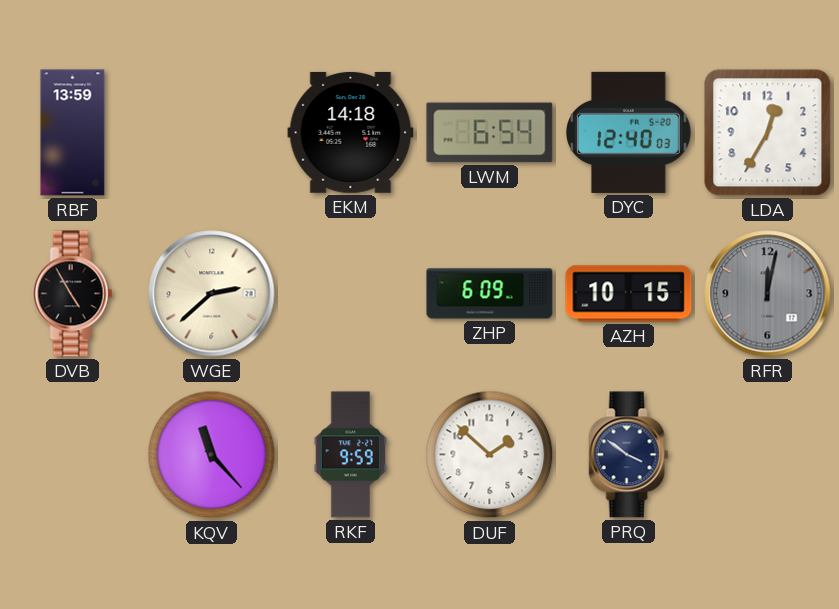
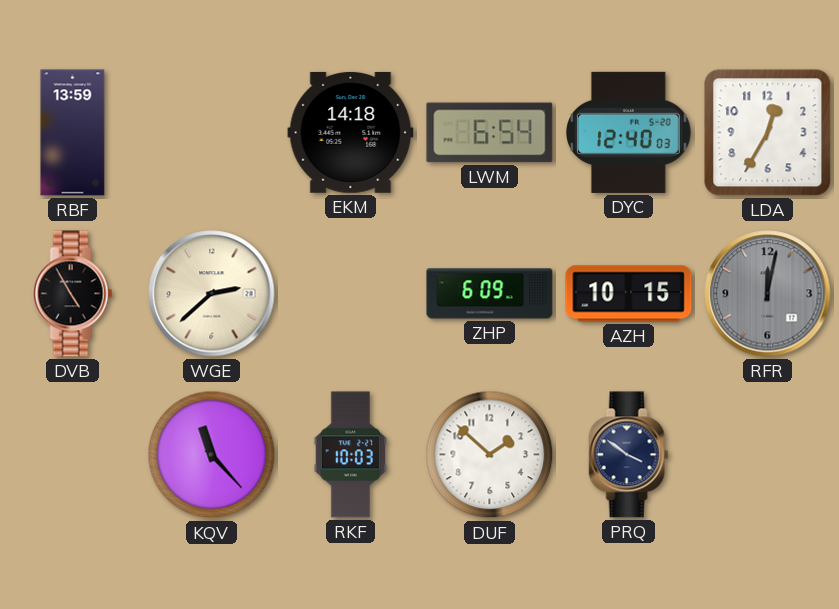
RKF: 9:59 -> 10:03
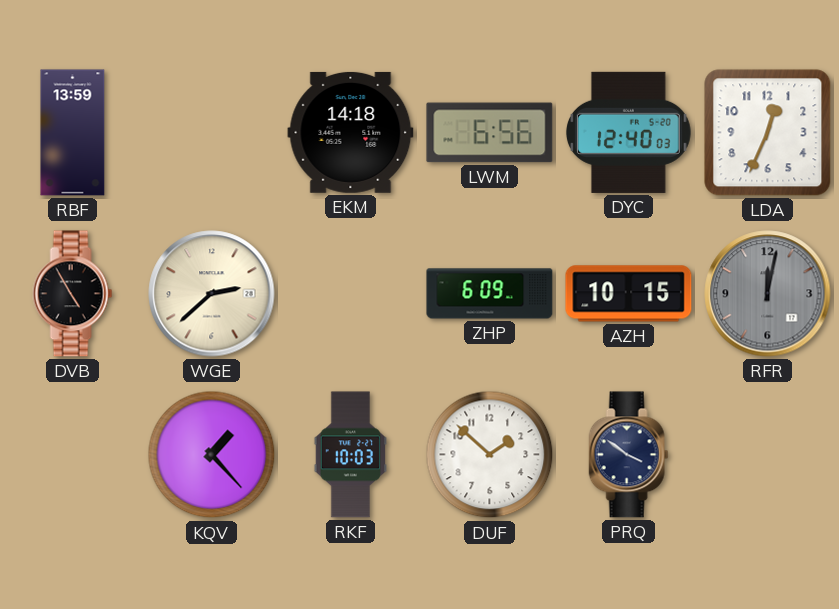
LWM: 6:54 -> 6:56
LDA: 12:35 -> 12:34
KQV: 11:23 -> 1:23
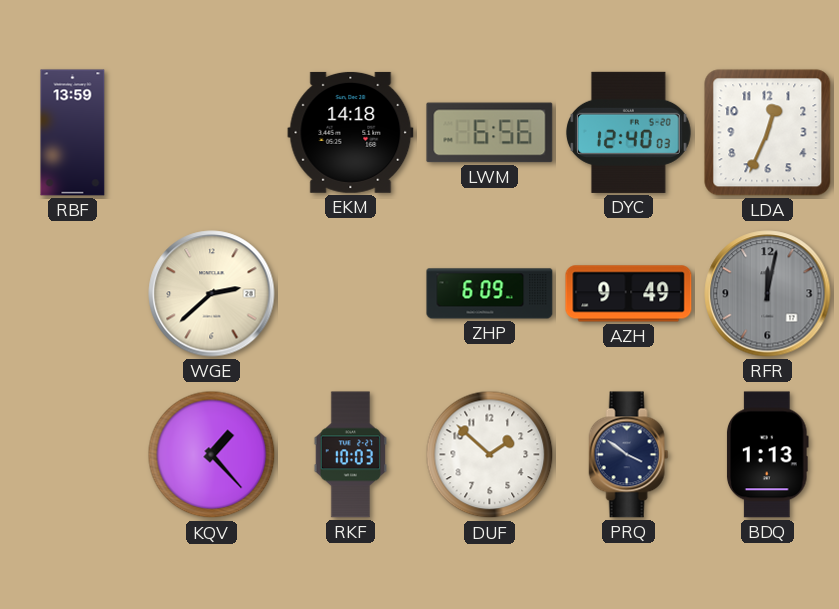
DVB: 4:55 -> none
AZH: 10:15 -> 9:49
BDQ: none -> 1:13
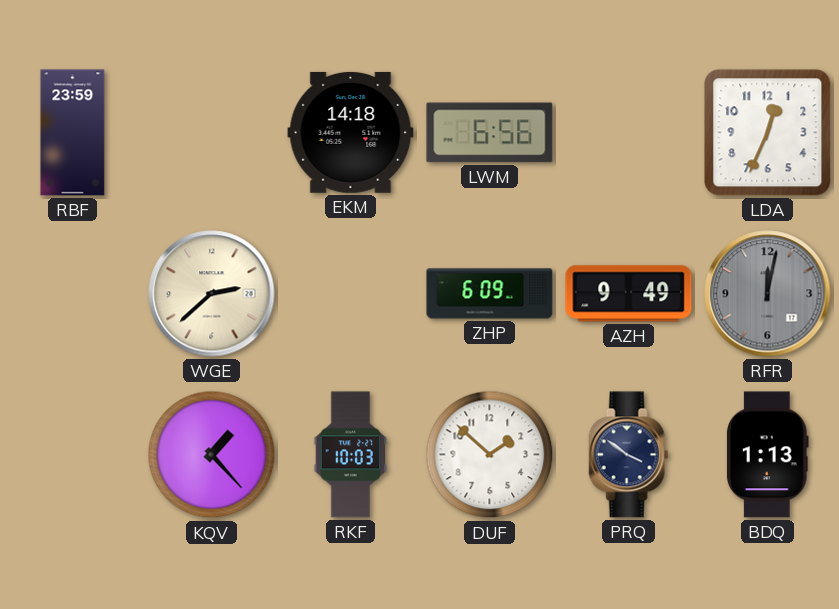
RBF: 13:59 -> 23:59
DYC: 12:40 -> none
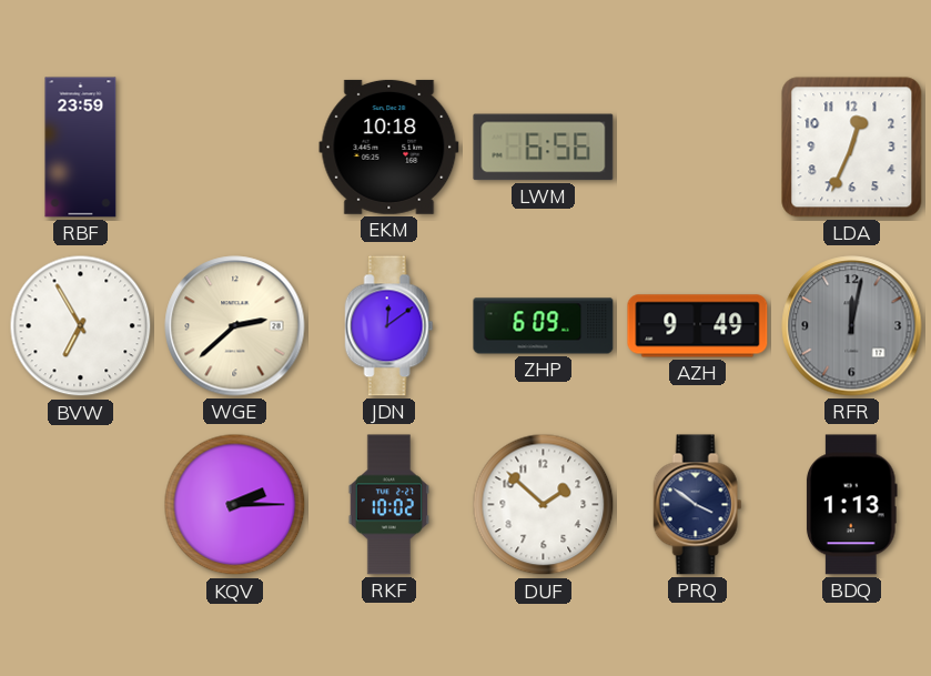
EKM: 14:18 -> 10:18
BVW: none -> 6:55
JDN: none -> 12:09
KQV: 1:23 -> 2:15
RKF: 10:03 -> 10:02
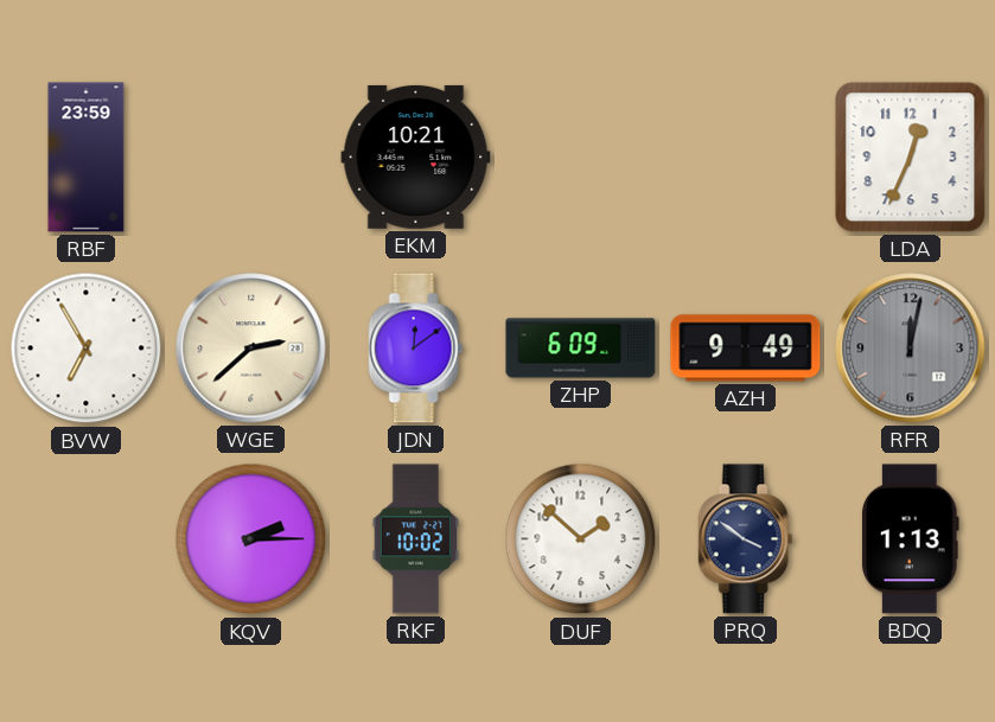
EKM: 10:18 -> 10:21
LWM: 6:56 -> none
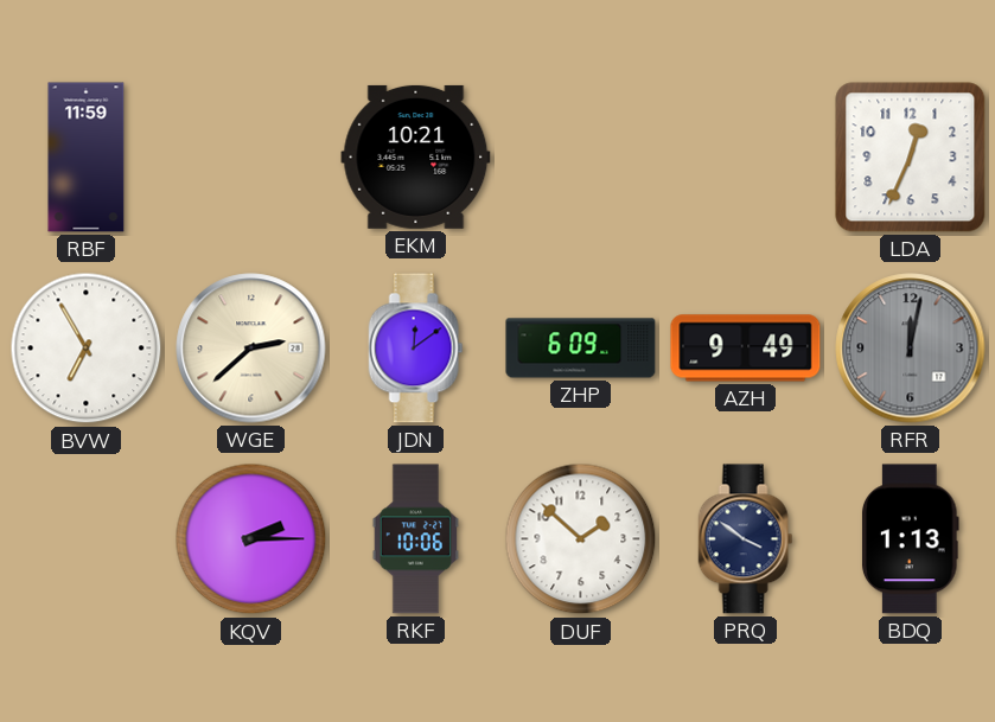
RBF: 23:59 -> 11:59
RKF: 10:02 -> 10:06
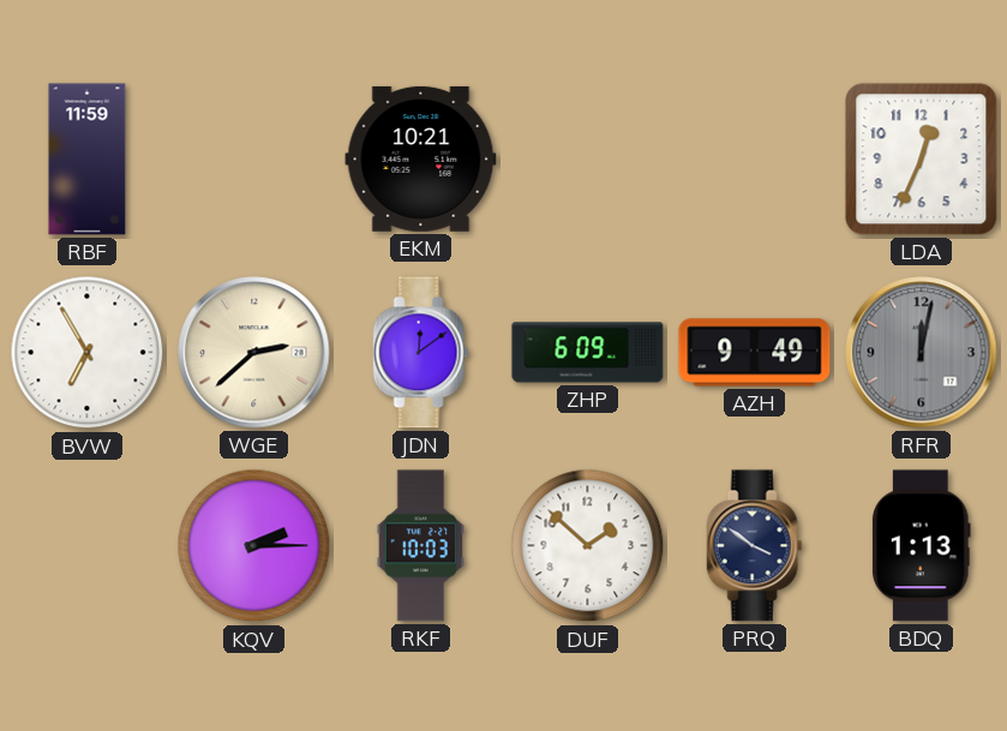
RKF: 10:06 -> 10:03
